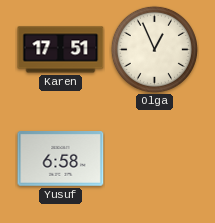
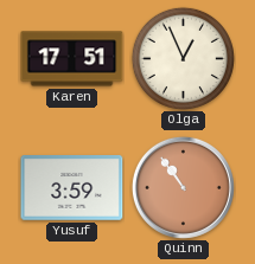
Yusuf: 6:58 -> 3:59
Quinn: none -> 10:54
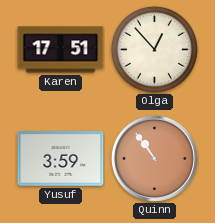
Olga: 12:56 -> 12:53
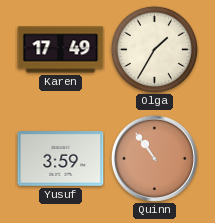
Karen: 17:51 -> 17:49
Olga: 12:53 -> 1:35
